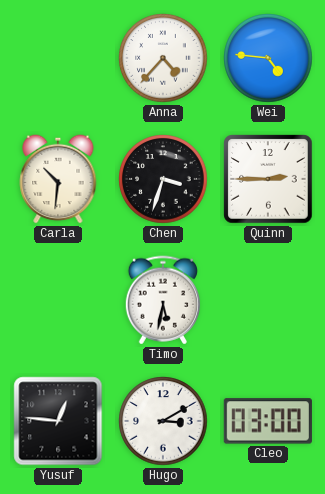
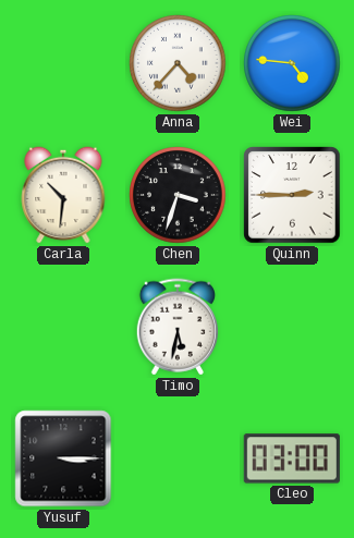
Yusuf: 12:46 -> 3:15
Hugo: 3:10 -> none
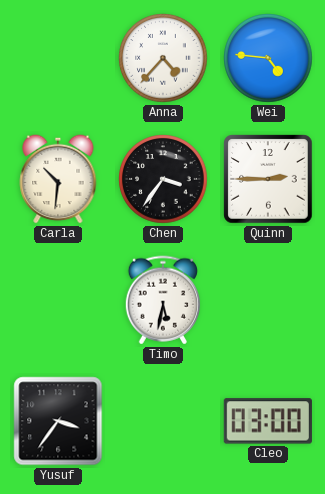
Chen: 3:33 -> 3:36
Yusuf: 3:15 -> 3:36
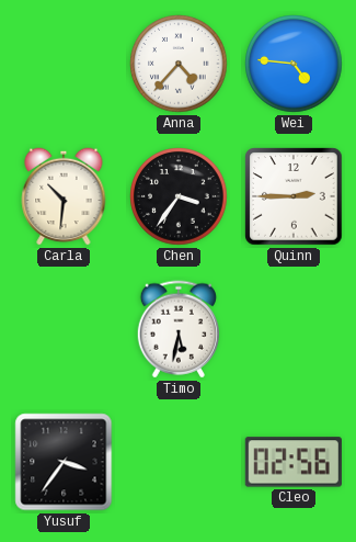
Cleo: 03:00 -> 02:56
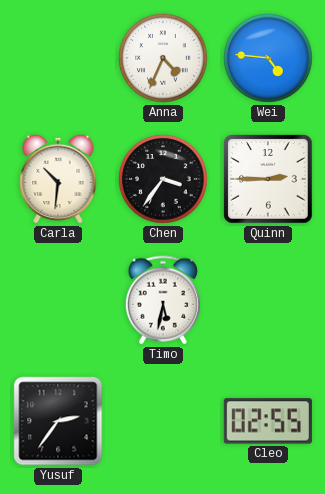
Anna: 4:37 -> 4:34
Yusuf: 3:36 -> 2:36
Cleo: 02:56 -> 02:55
